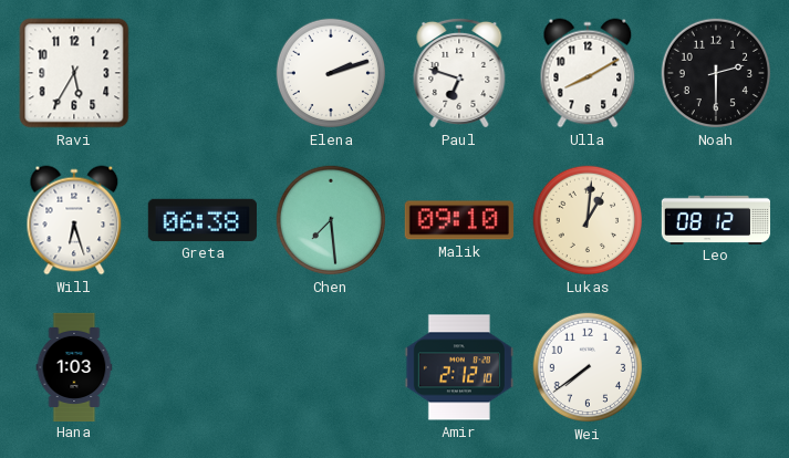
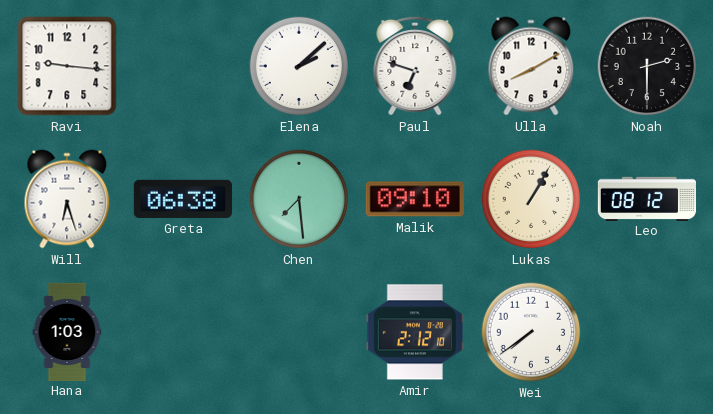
Ravi: 5:35 -> 9:16
Elena: 2:12 -> 2:08
Lukas: 1:01 -> 1:05
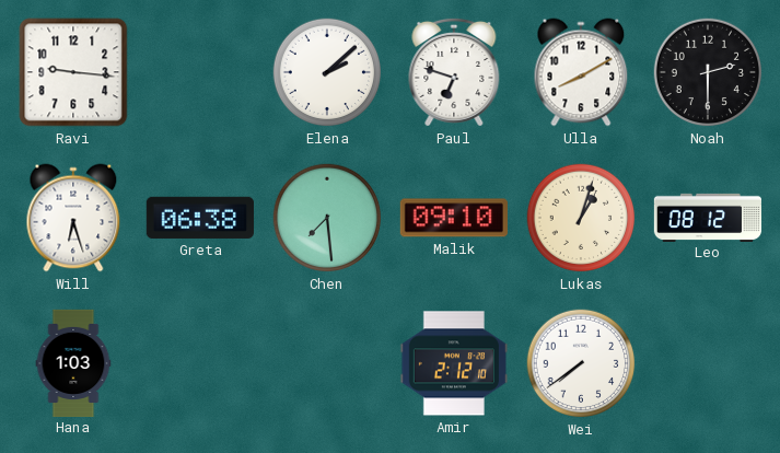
Lukas: 1:05 -> 1:03
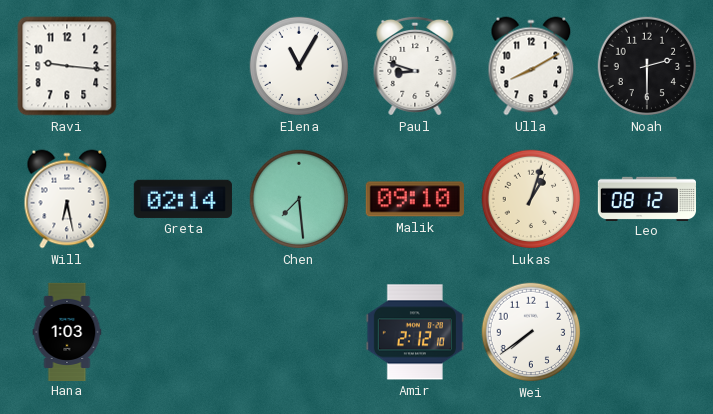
Elena: 2:08 -> 11:05
Paul: 6:48 -> 8:48
Will: 6:27 -> 6:28
Greta: 06:38 -> 02:14
